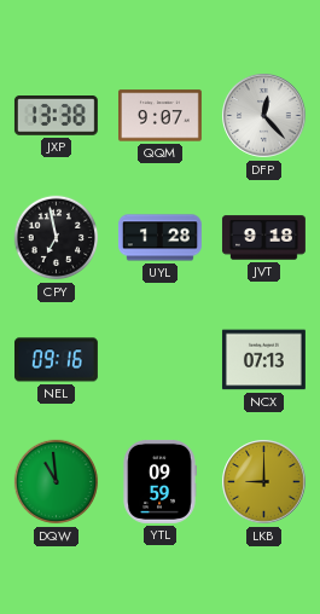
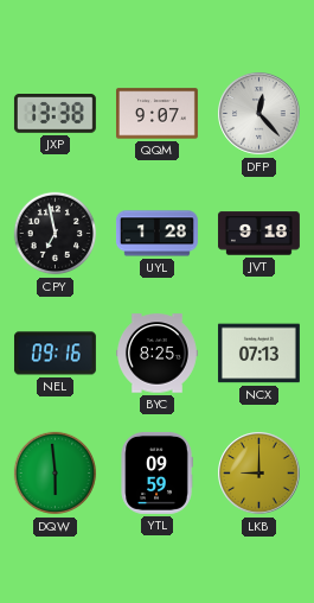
BYC: none -> 8:25
DQW: 10:59 -> 5:59
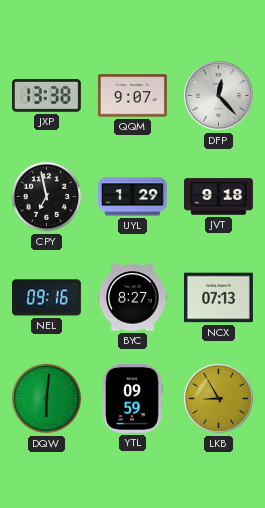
UYL: 1:28 -> 1:29
BYC: 8:25 -> 8:27
DQW: 5:59 -> 6:01
LKB: 9:00 -> 8:55
